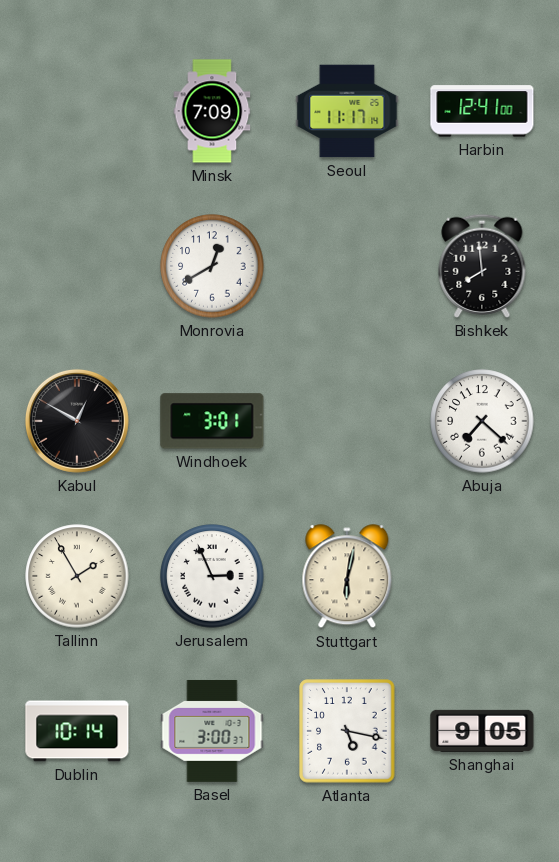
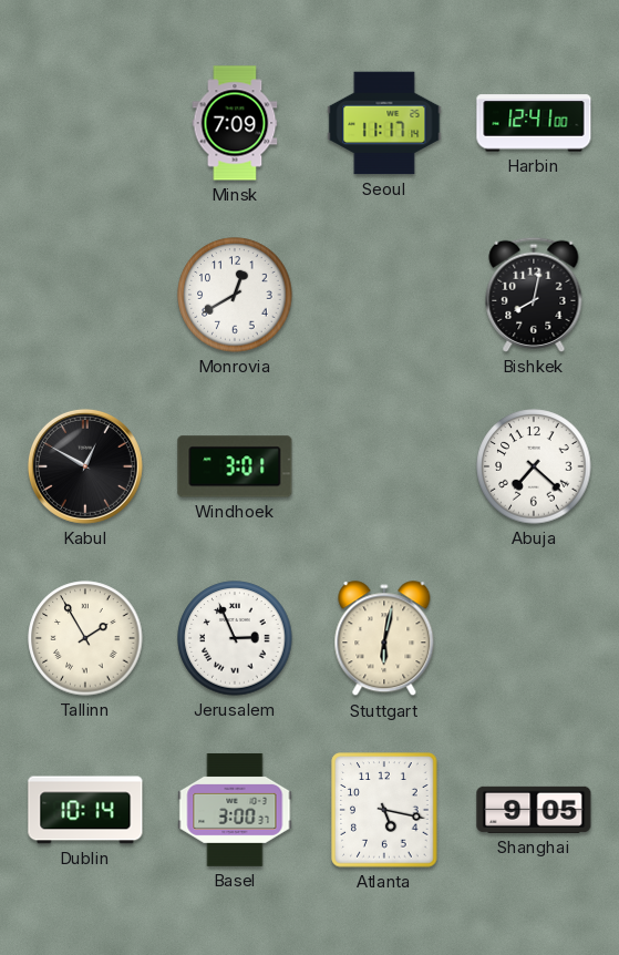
Bishkek: 7:59 -> 8:02
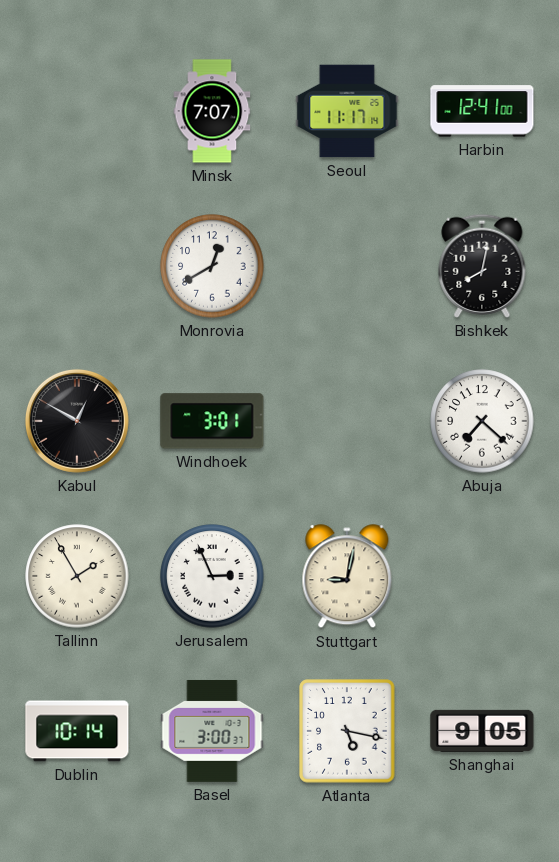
Minsk: 7:09 -> 7:07
Stuttgart: 6:02 -> 9:02
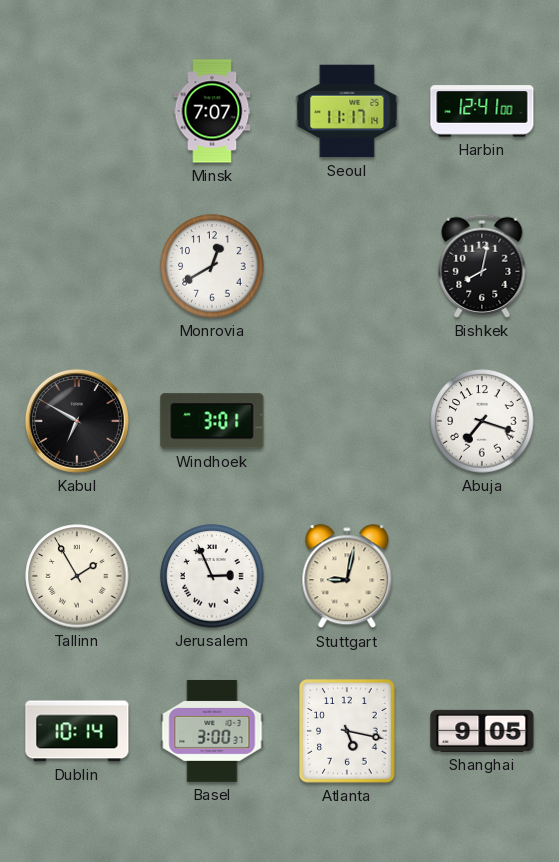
Kabul: 12:50 -> 6:50
Abuja: 7:22 -> 7:18
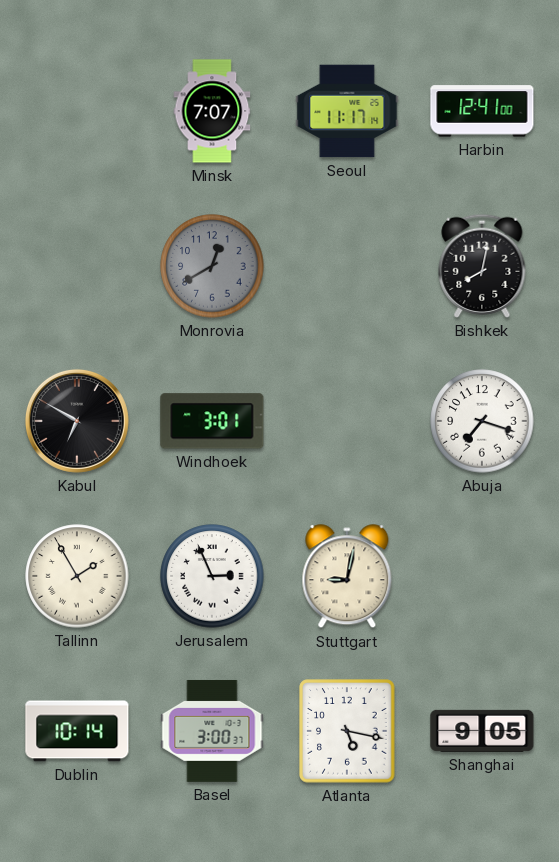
Monrovia dial: white -> grey
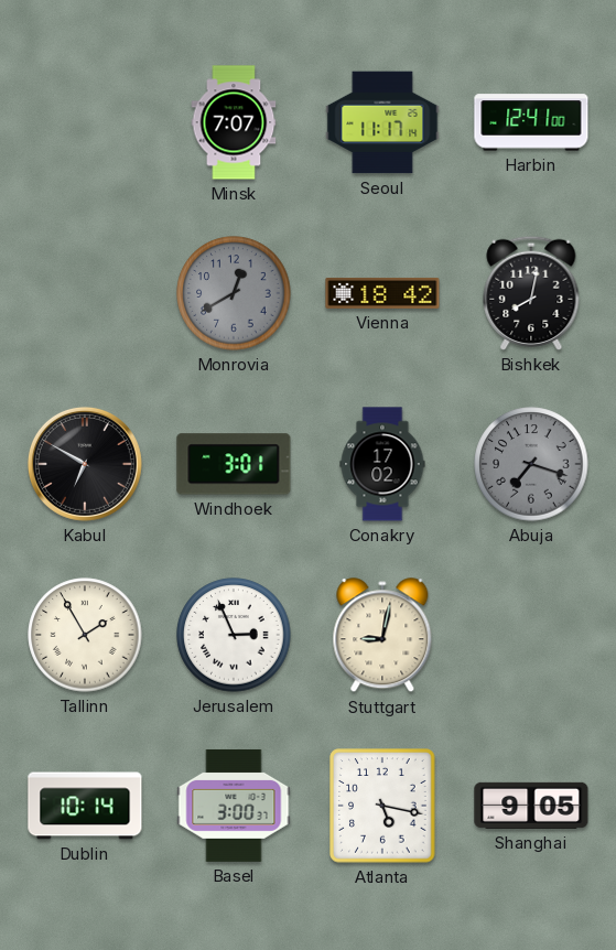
Vienna: none -> 18:42
Conakry: none -> 17:02
Abuja dial: white -> grey
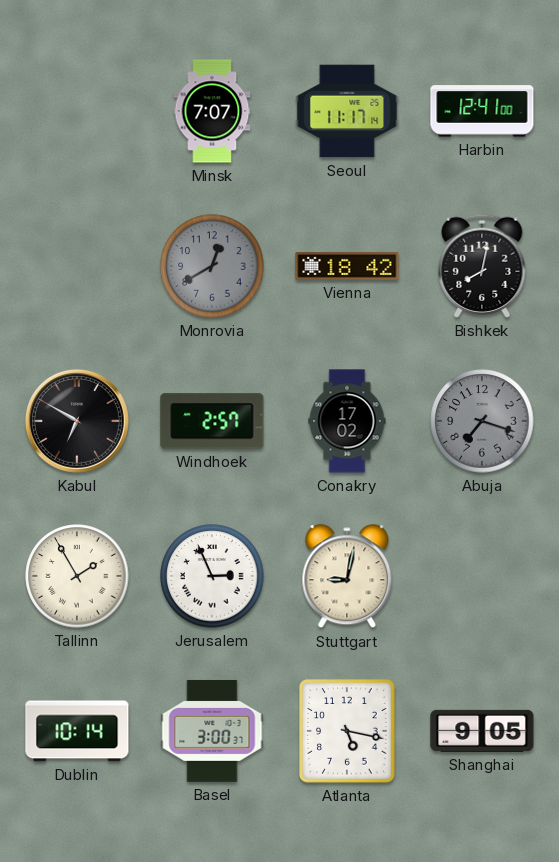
Windhoek: 3:01 -> 2:57
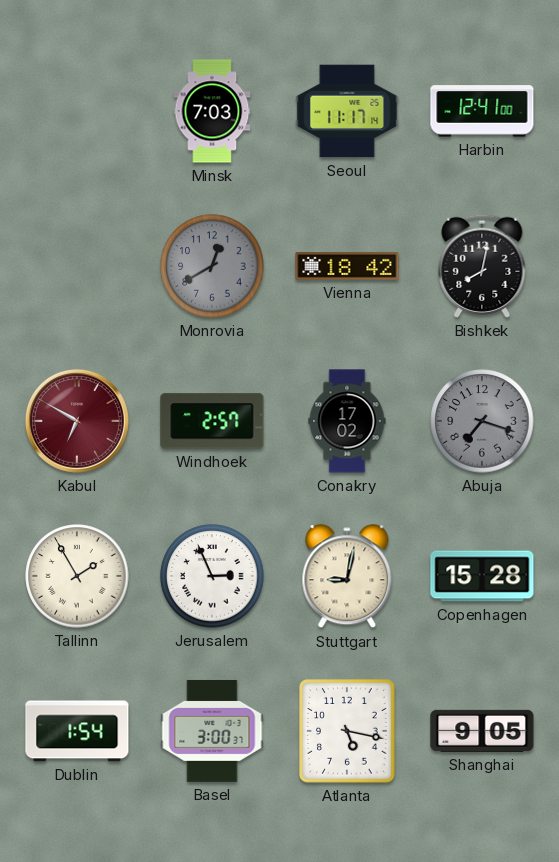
Minsk: 7:07 -> 7:03
Kabul dial: black -> burgundy
Copenhagen: none -> 15:28
Dublin: 10:14 -> 1:54
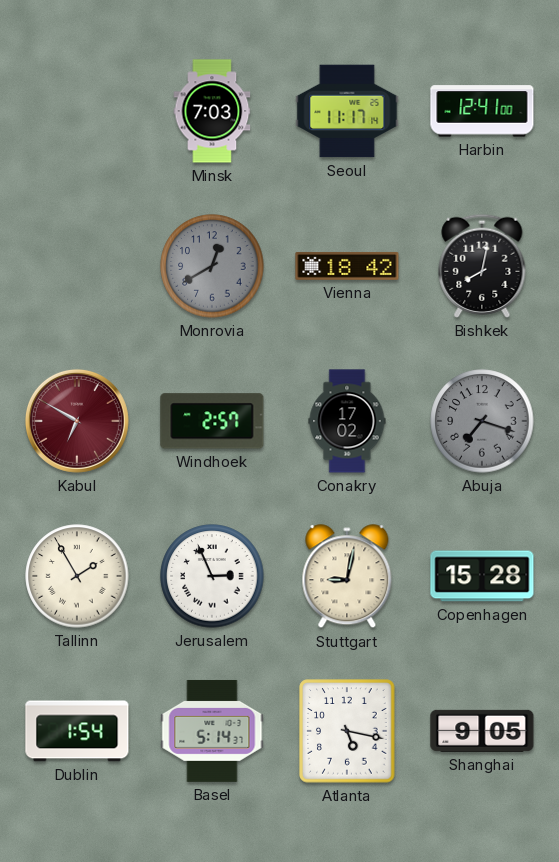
Basel: 3:00 -> 5:14
